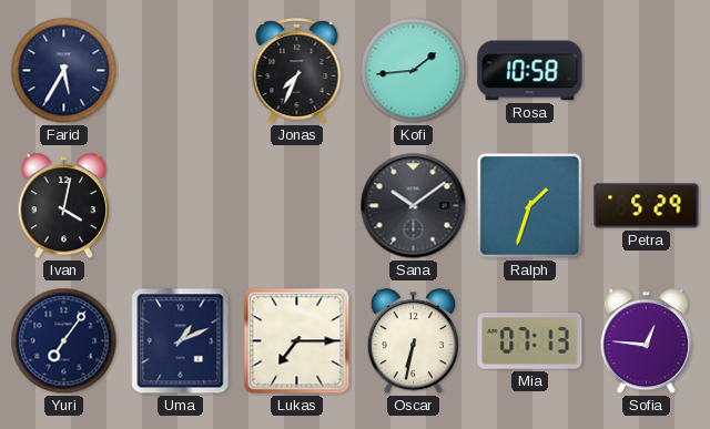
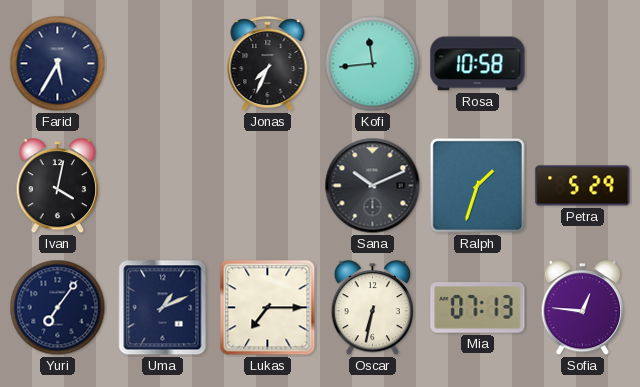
Kofi: 1:44 -> 11:44
Sana: 10:09 -> 10:11
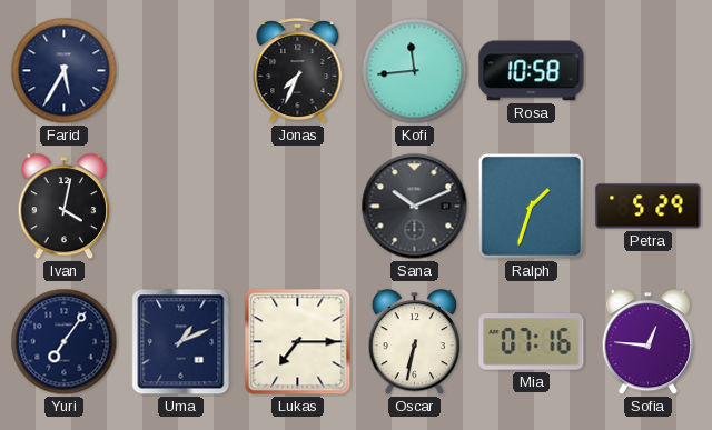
Mia: 07:13 -> 07:16
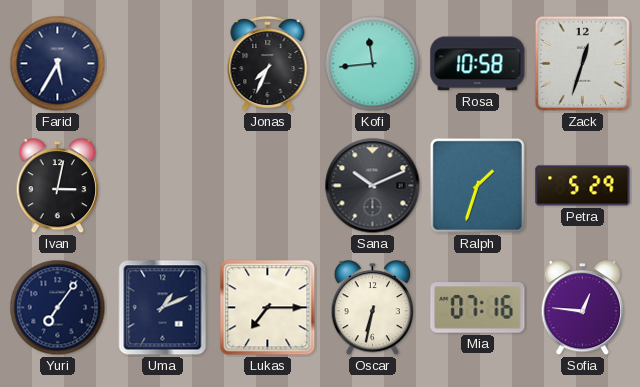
Zack: none -> 12:33
Ivan: 4:02 -> 3:02
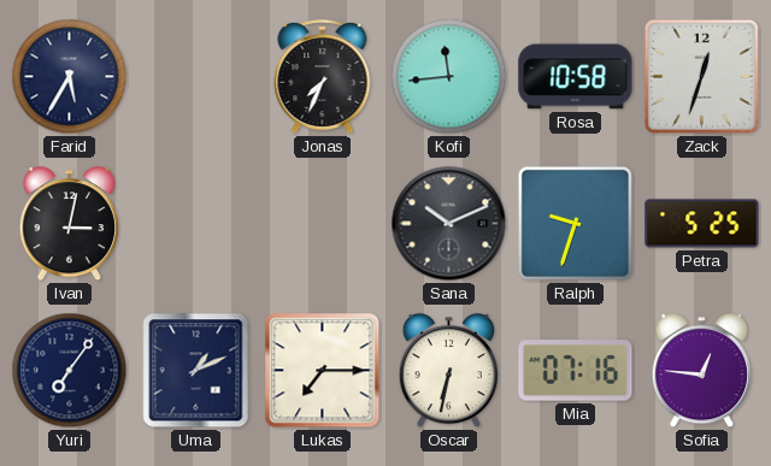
Ralph: 1:33 -> 9:33
Petra: 5:29 -> 5:25
